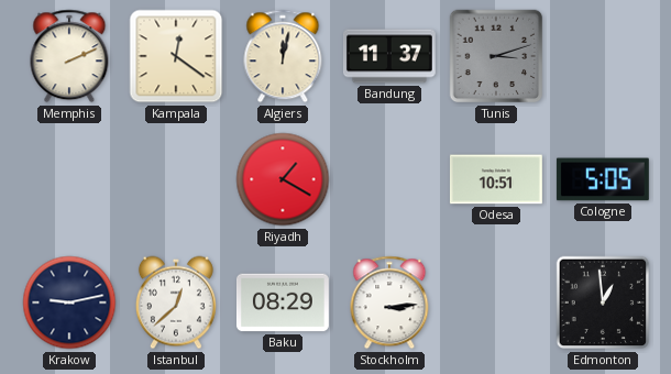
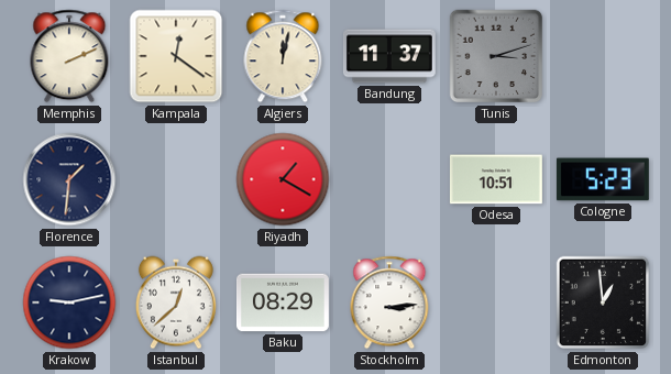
Florence: none -> 1:31
Cologne: 5:05 -> 5:23
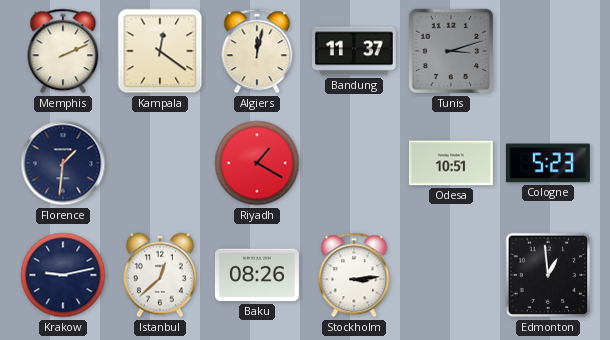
Baku: 08:29 -> 08:26
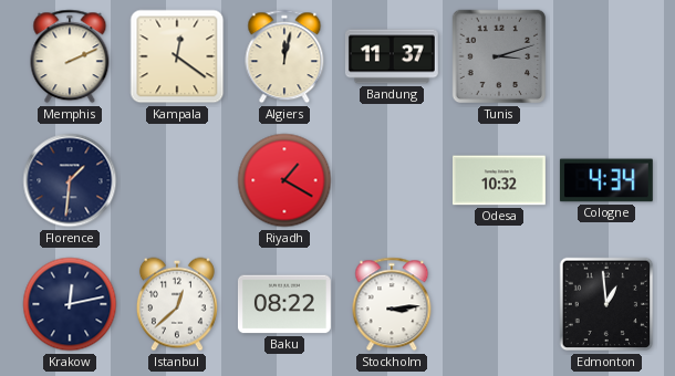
Odesa: 10:51 -> 10:32
Cologne: 5:23 -> 4:34
Krakow: 9:13 -> 12:13
Baku: 08:26 -> 08:22
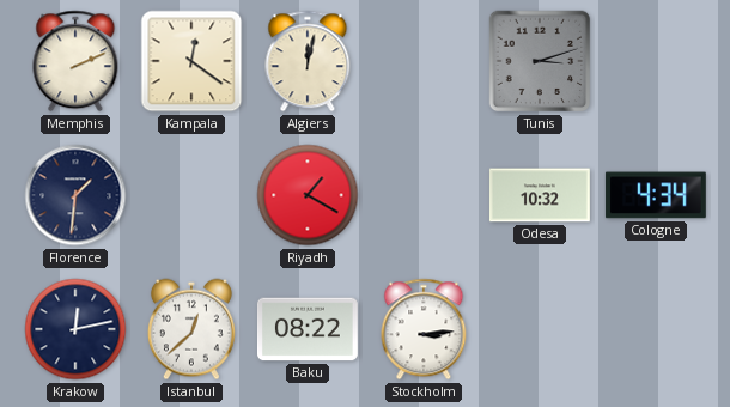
Bandung: 11:37 -> none
Edmonton: 12:59 -> none
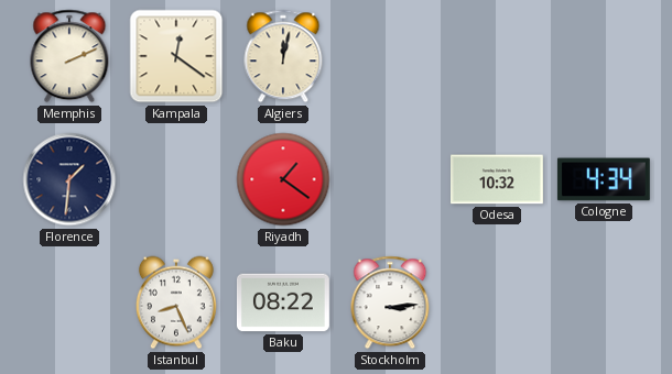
Tunis: 3:12 -> none
Riyadh: 1:20 -> 1:21
Krakow: 12:13 -> none
Istanbul: 12:38 -> 8:26
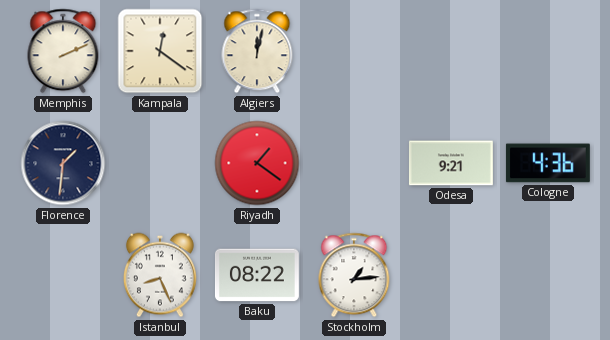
Odesa: 10:32 -> 9:21
Cologne: 4:34 -> 4:36
Stockholm: 3:14 -> 1:14
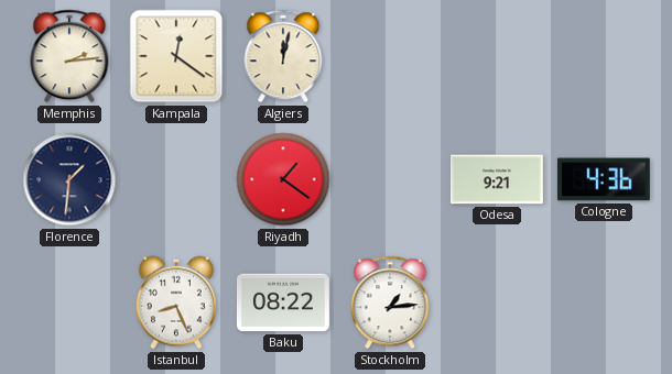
Memphis: 2:11 -> 2:14
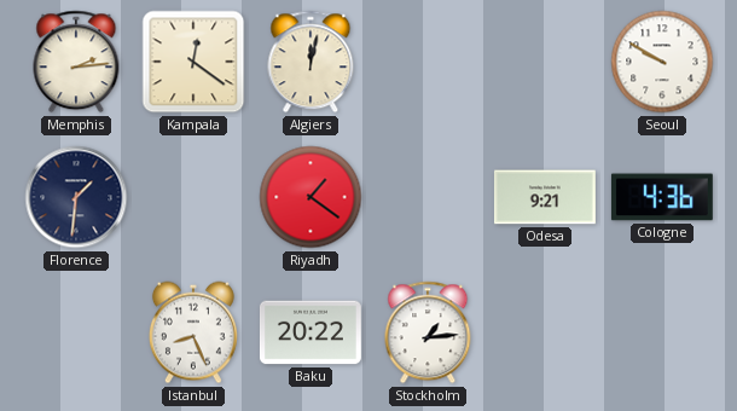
Seoul: none -> 9:50
Baku: 08:22 -> 20:22
